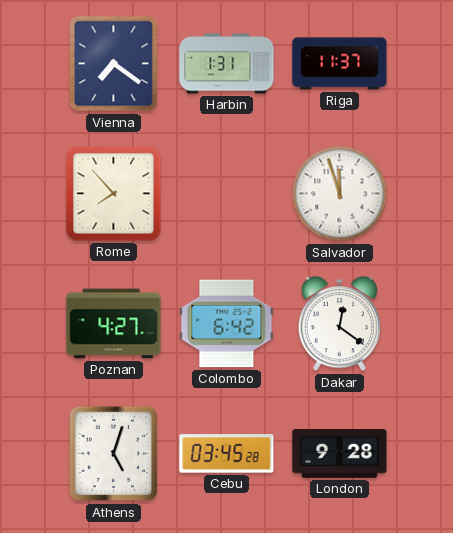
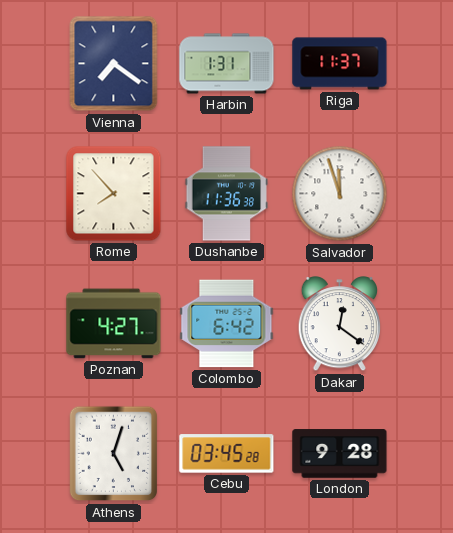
Dushanbe: none -> 11:36
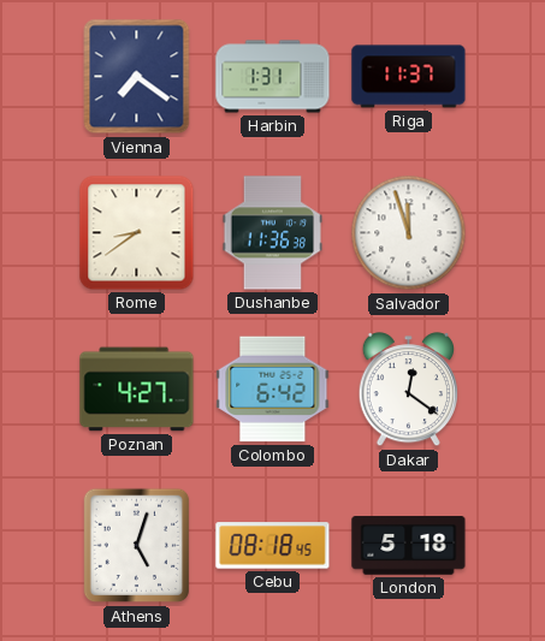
Rome: 7:53 -> 8:39
Cebu: 03:45 -> 08:18
London: 9:28 -> 5:18
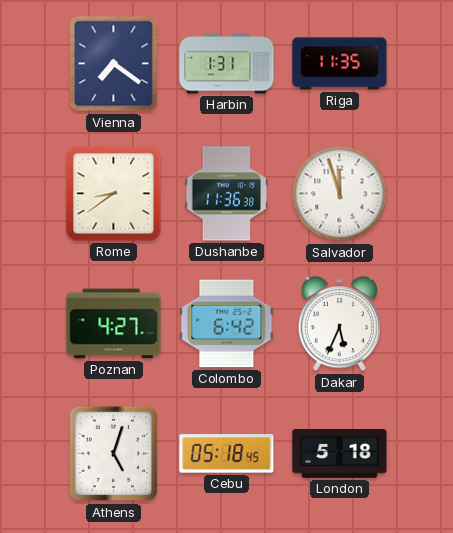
Riga: 11:37 -> 11:35
Dakar: 12:21 -> 5:34
Cebu: 08:18 -> 05:18
